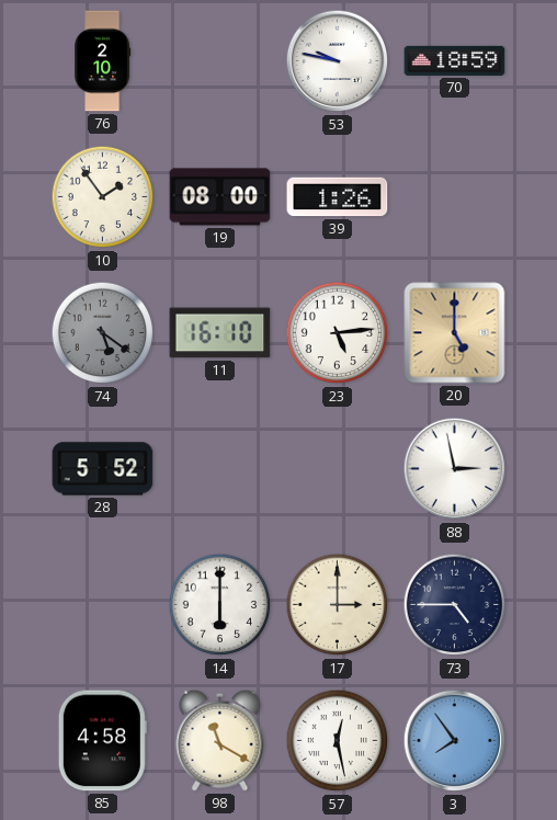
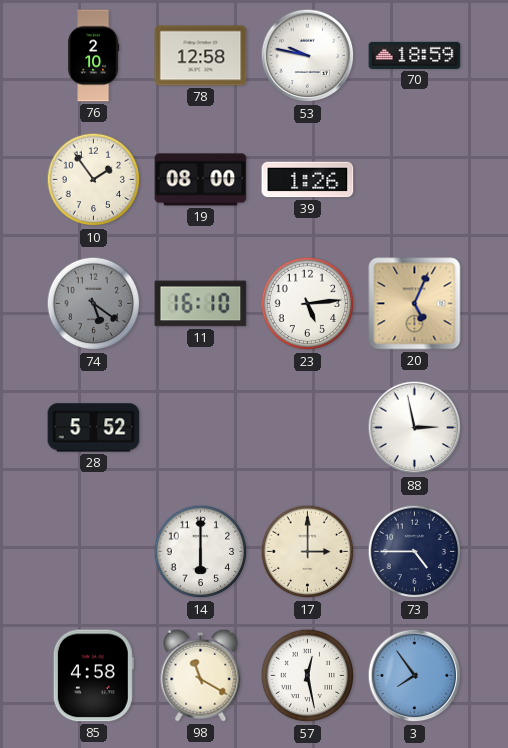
78: none -> 12:58
20: 5:00 -> 5:04
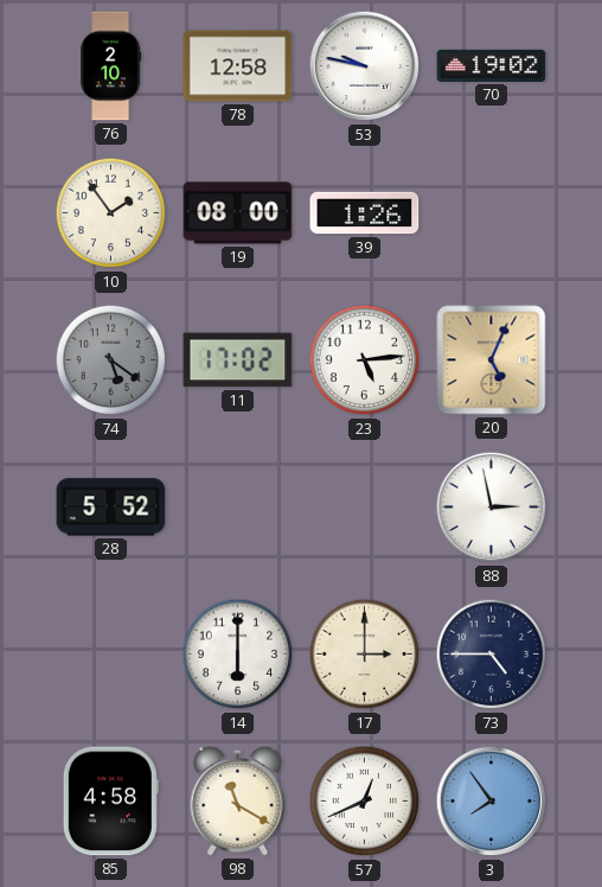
70: 18:59 -> 19:02
11: 16:10 -> 17:02
57: 12:28 -> 12:41
